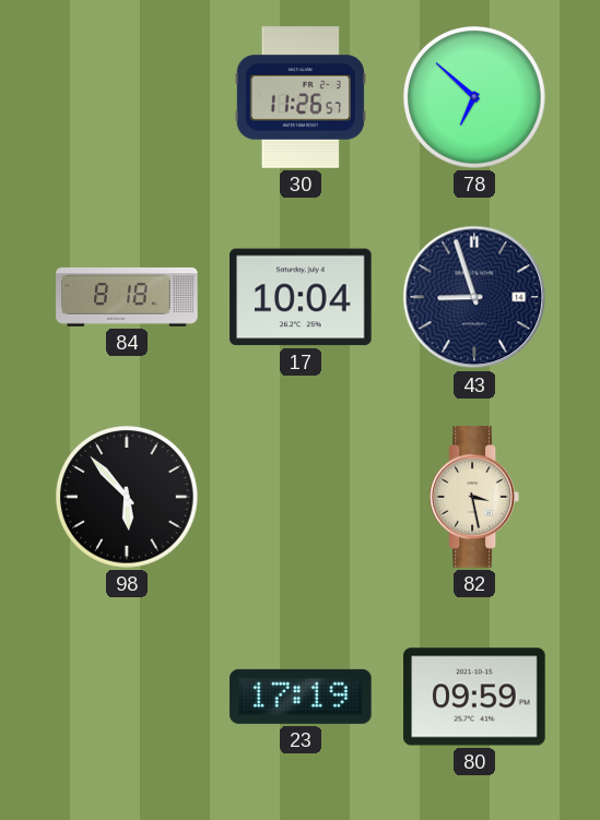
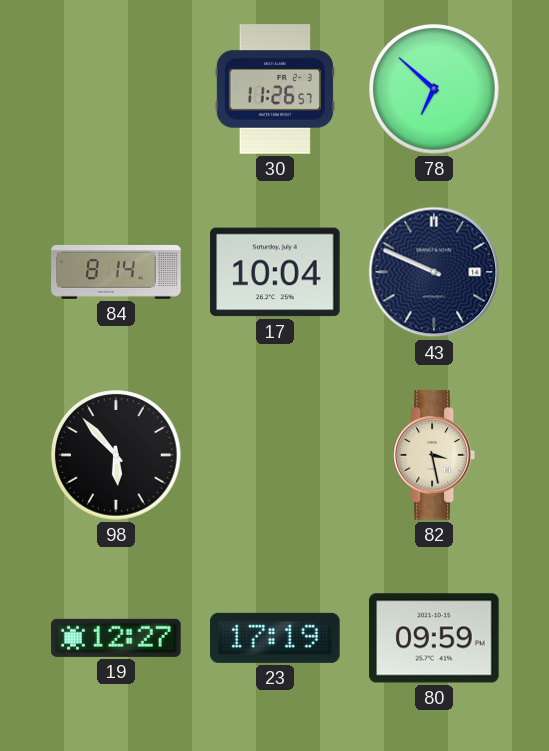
84: 8:18 -> 8:14
43: 8:57 -> 9:49
19: none -> 12:27
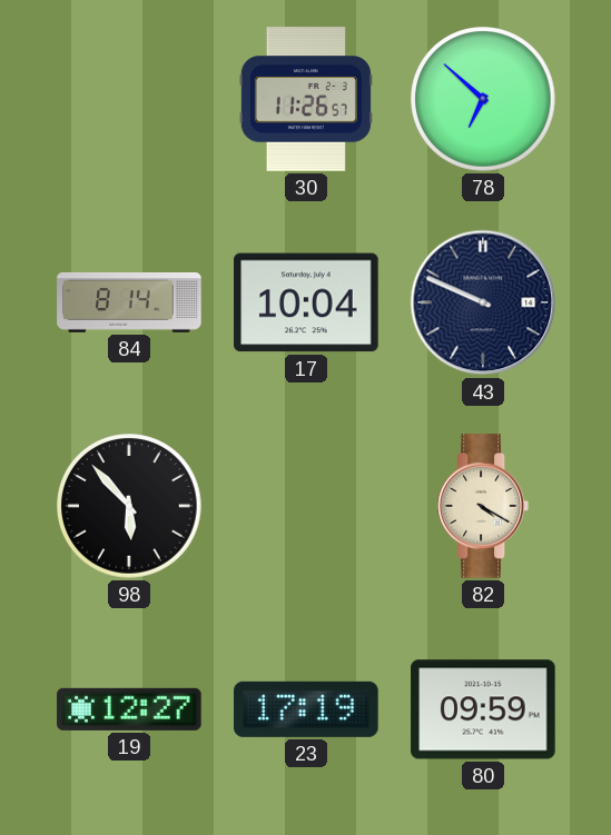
82: 3:28 -> 4:20
